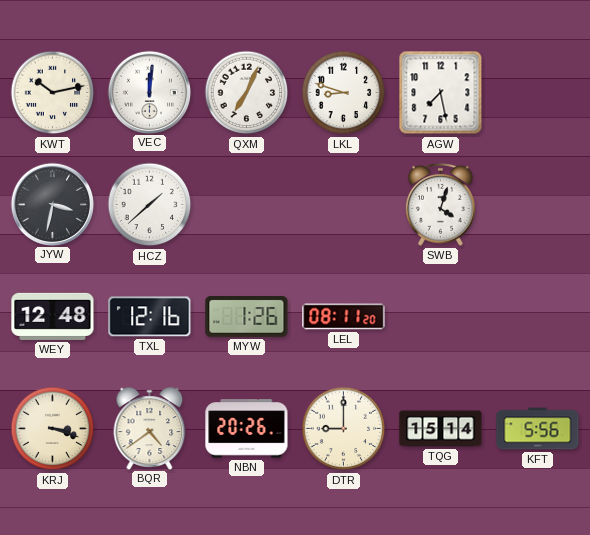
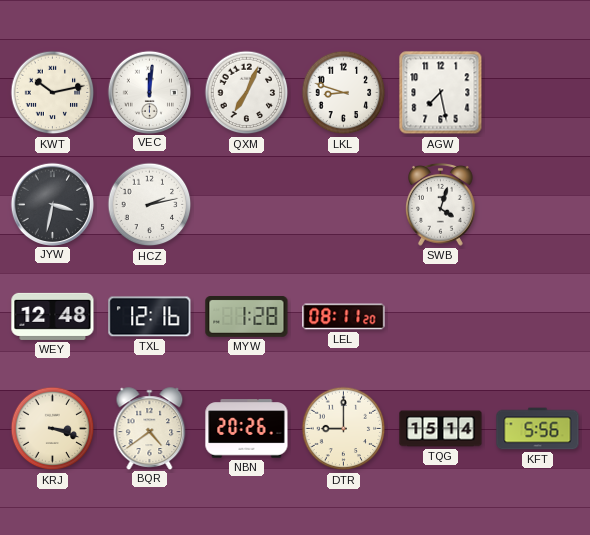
HCZ: 1:38 -> 2:13
MYW: 1:26 -> 1:28
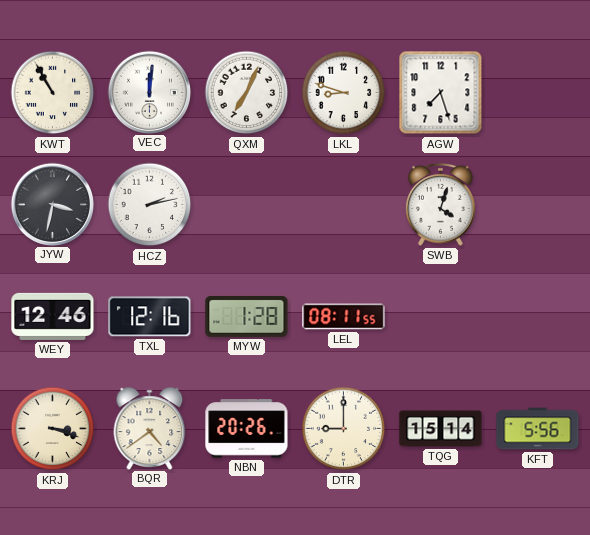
KWT: 10:13 -> 10:55
AGW: 7:28 -> 7:27
WEY: 12:48 -> 12:46
LEL: 08:11:20 -> 08:11:55
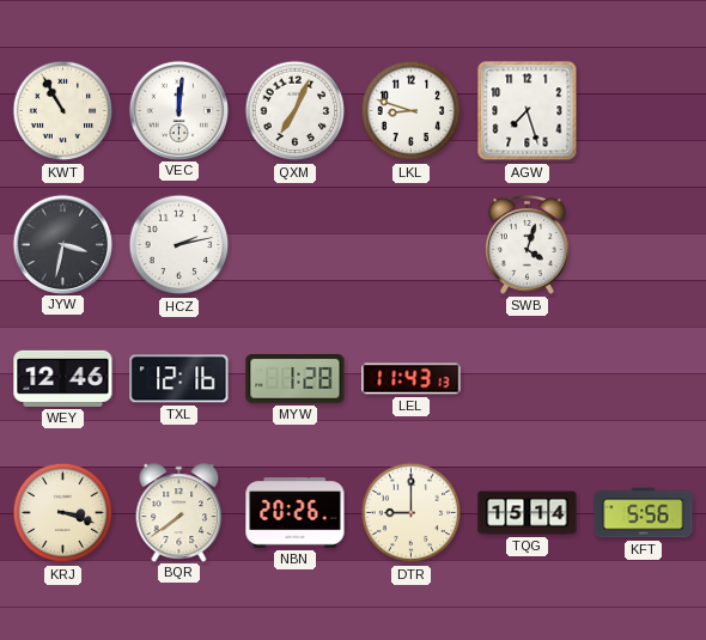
LEL: 08:11 -> 11:43
BQR: 4:39 -> 7:39
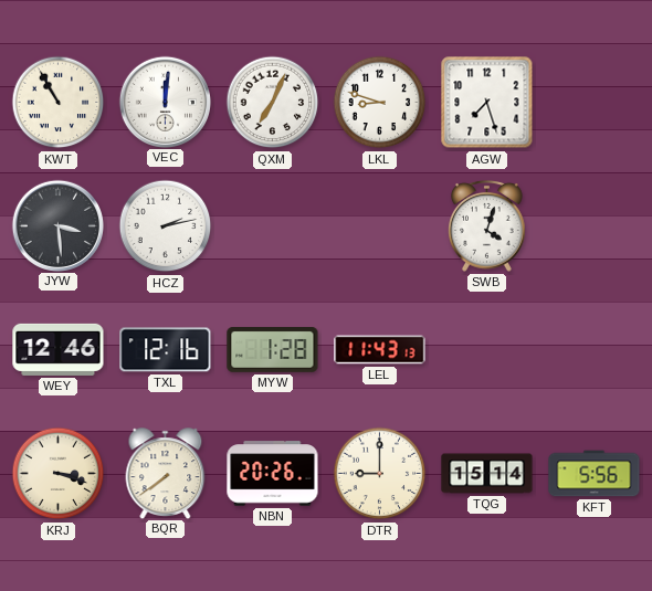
JYW: 3:32 -> 3:29
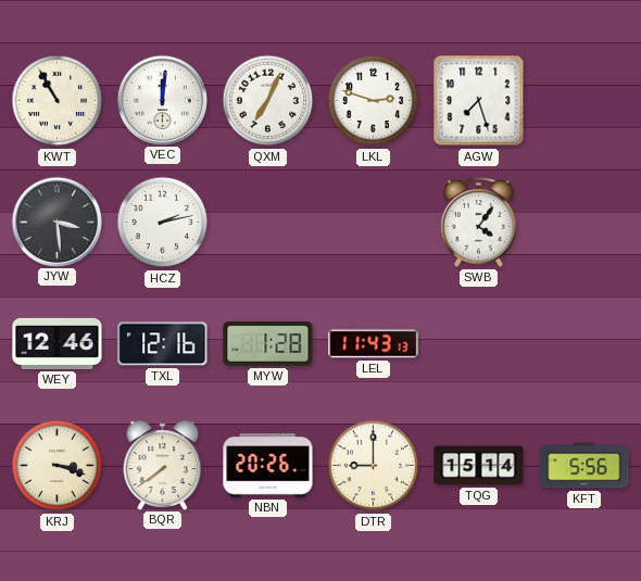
LKL: 8:48 -> 2:48
SWB: 4:03 -> 4:06
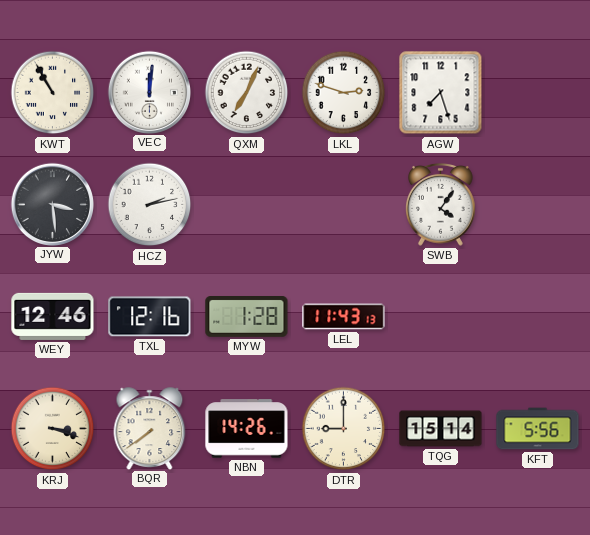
NBN: 20:26 -> 14:26
